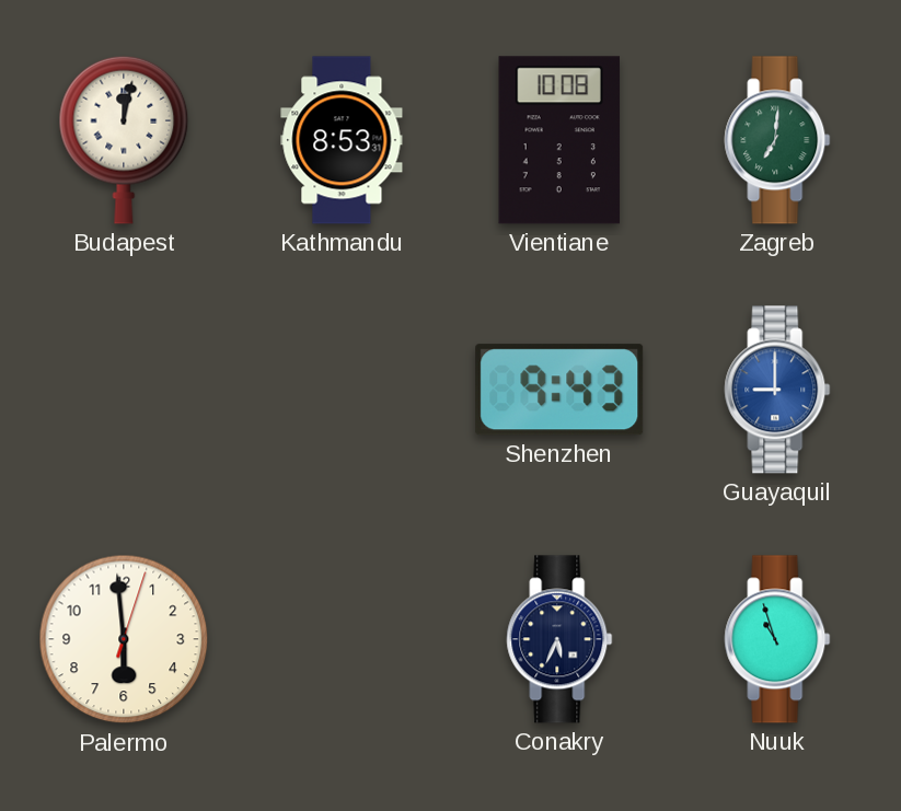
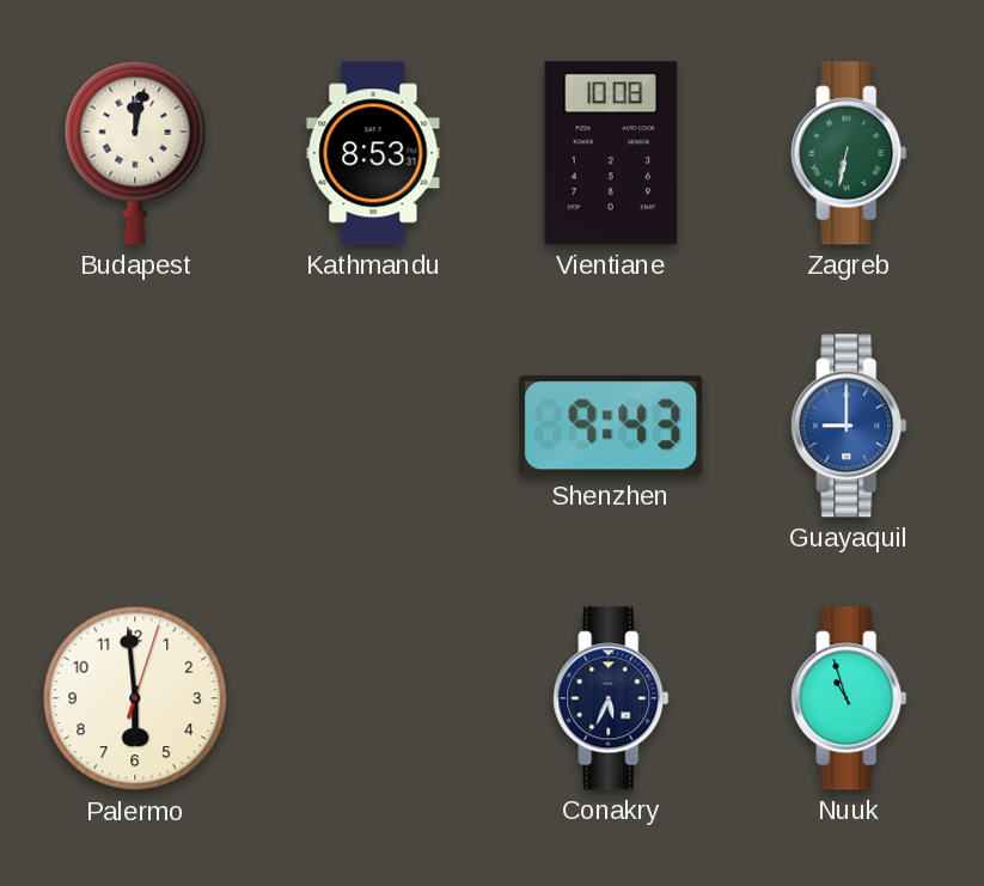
Zagreb: 7:01 -> 6:32
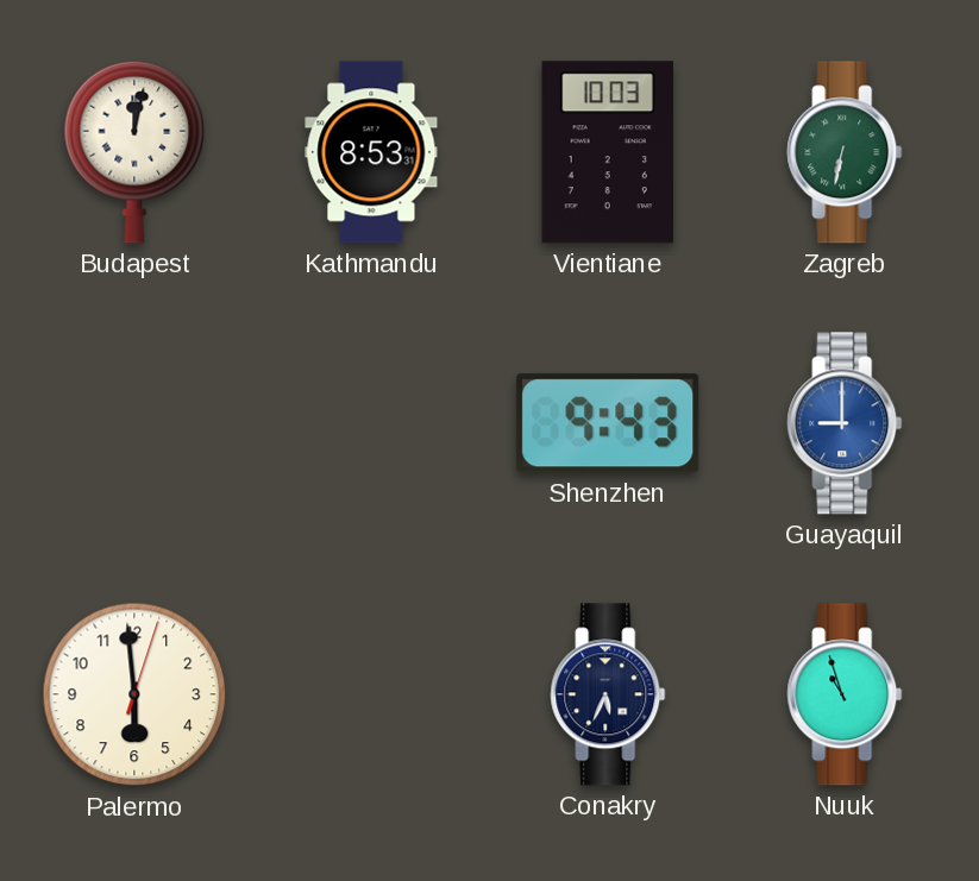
Vientiane: 10:08 -> 10:03
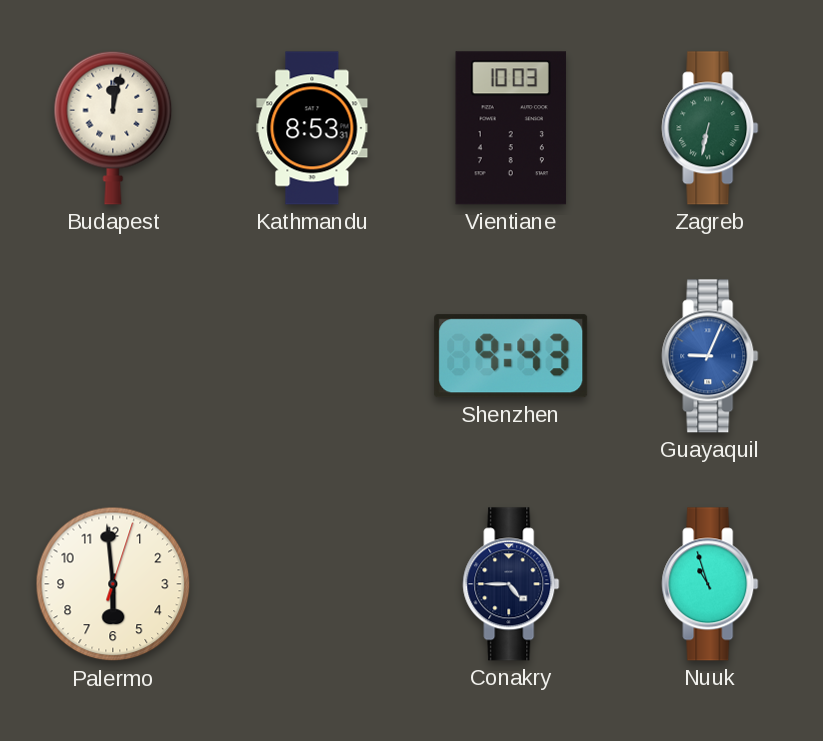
Guayaquil: 9:00 -> 9:04
Conakry: 5:34 -> 4:45
